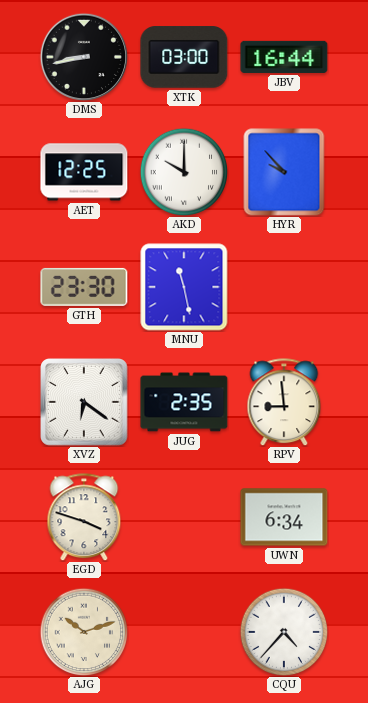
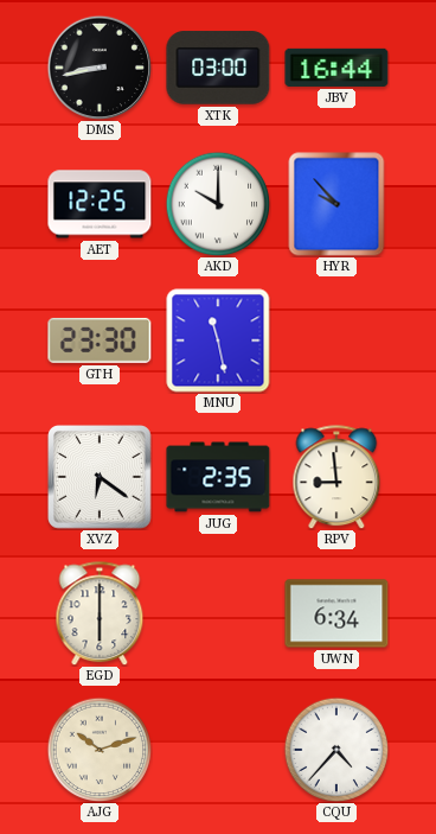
EGD: 3:48 -> 6:00
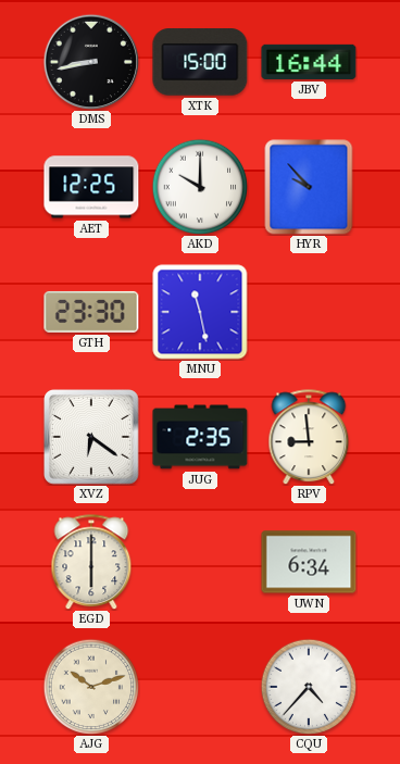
XTK: 03:00 -> 15:00
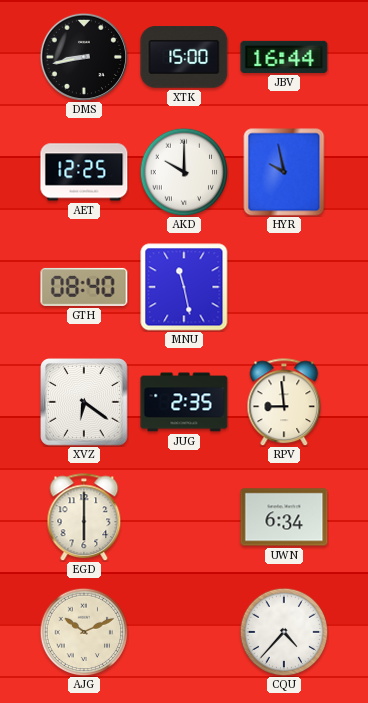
HYR: 9:53 -> 9:58
GTH: 23:30 -> 08:40
AJG: 10:12 -> 10:11
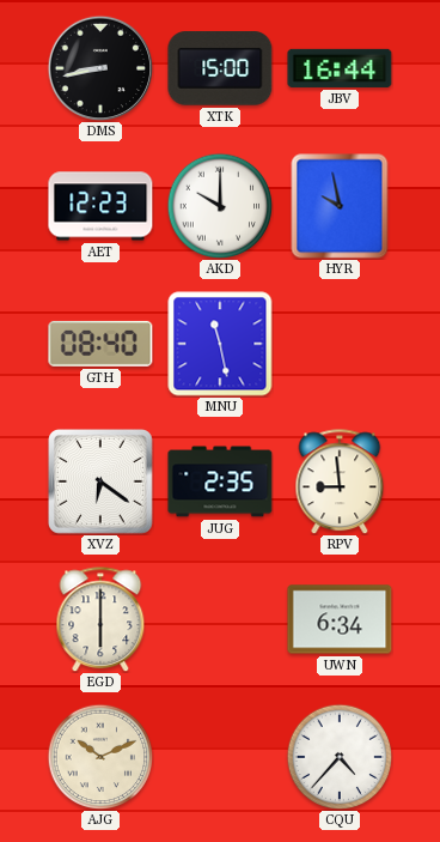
AET: 12:25 -> 12:23
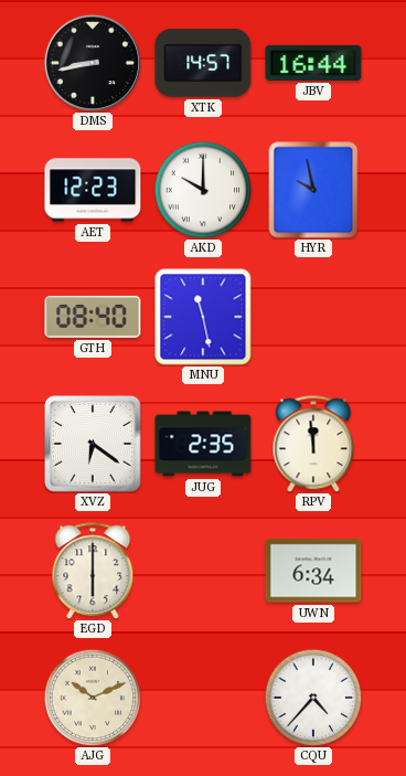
XTK: 15:00 -> 14:57
RPV: 8:59 -> 11:59
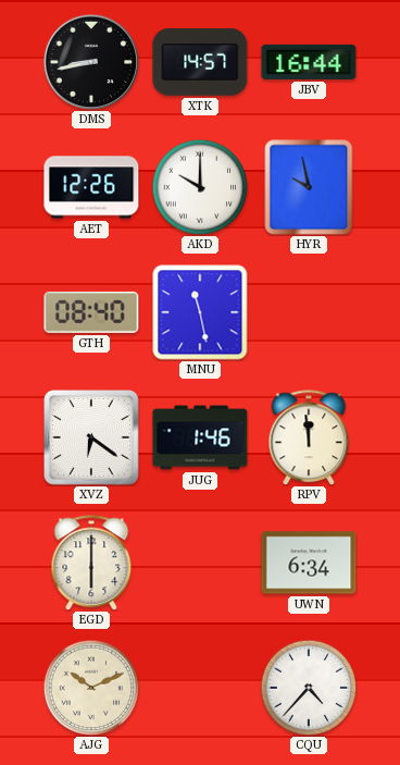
AET: 12:23 -> 12:26
JUG: 2:35 -> 1:46
